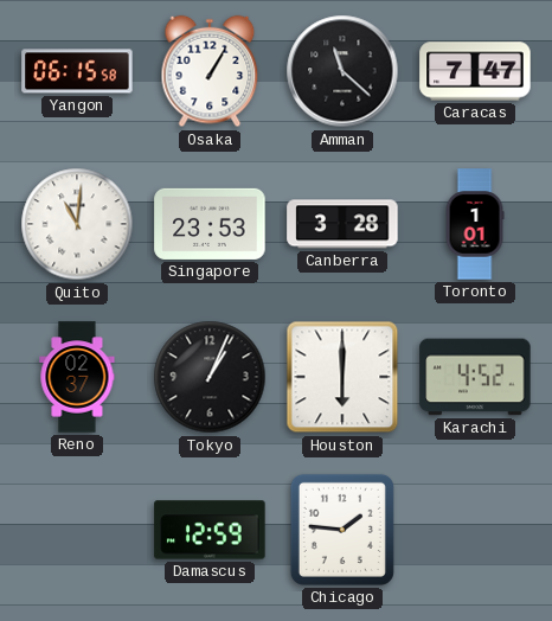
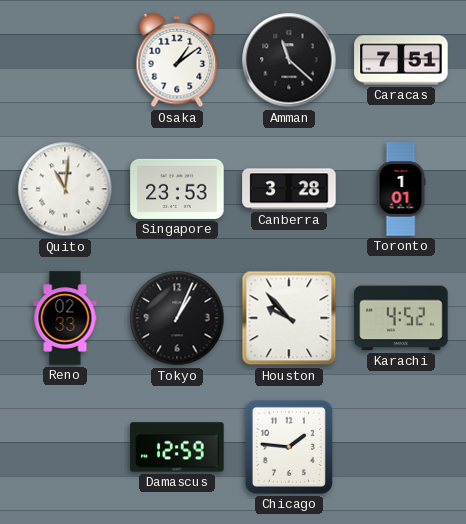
Yangon: 06:15 -> none
Osaka: 1:05 -> 1:09
Caracas: 7:47 -> 7:51
Reno: 02:37 -> 02:33
Houston: 6:00 -> 9:53
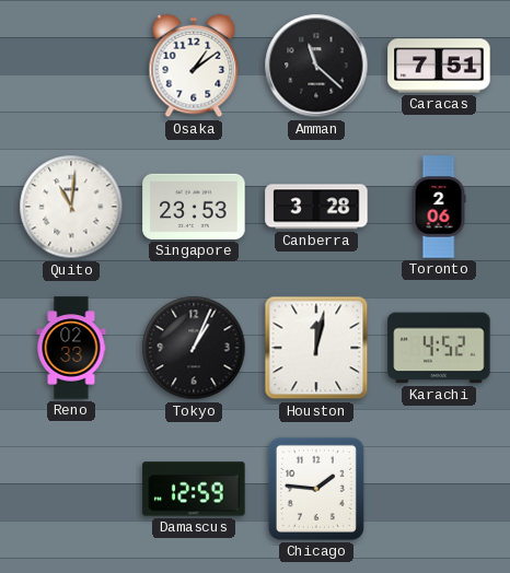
Toronto: 1:01 -> 2:06
Houston: 9:53 -> 12:02
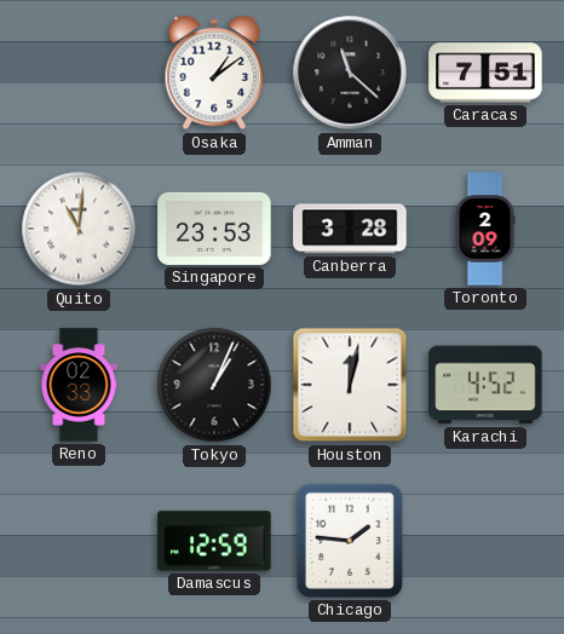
Toronto: 2:06 -> 2:09
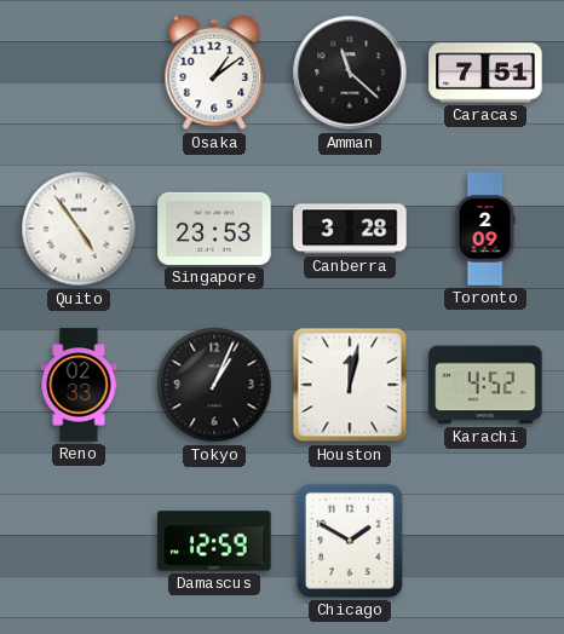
Quito: 11:01 -> 4:54
Chicago: 1:46 -> 1:50
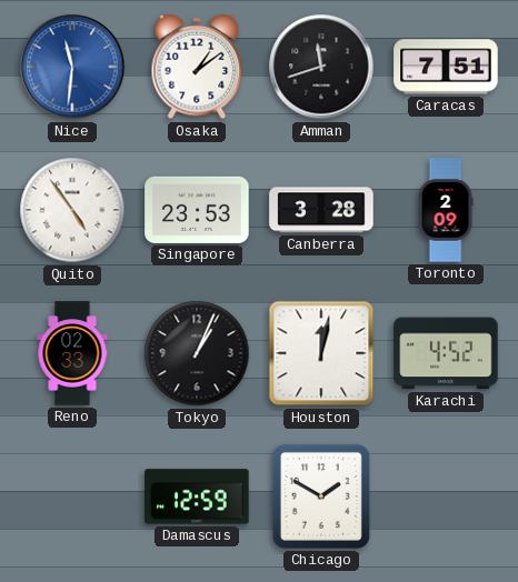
Nice: none -> 11:31
Amman: 11:22 -> 11:42
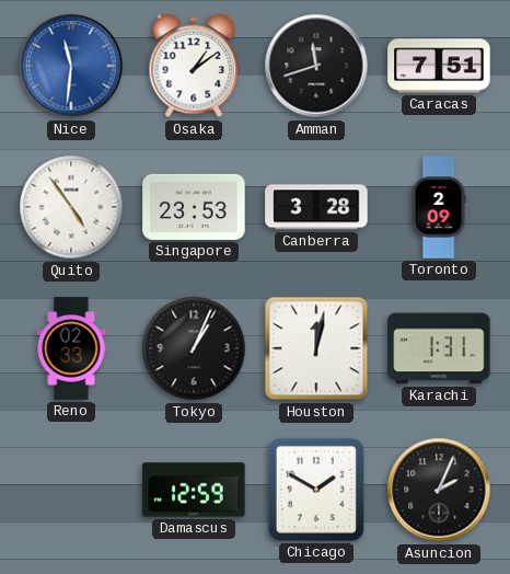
Karachi: 4:52 -> 1:31
Asuncion: none -> 2:04
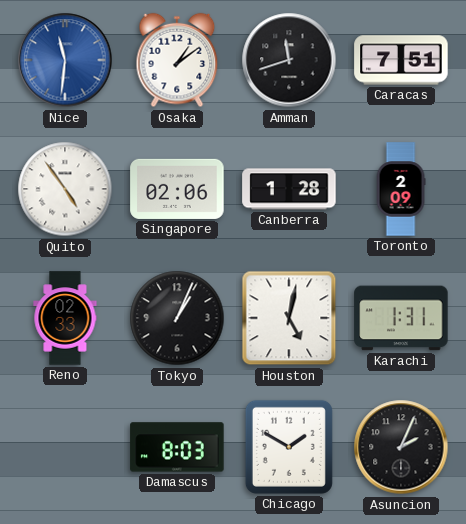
Singapore: 23:53 -> 02:06
Canberra: 3:28 -> 1:28
Houston: 12:02 -> 5:02
Damascus: 12:59 -> 8:03
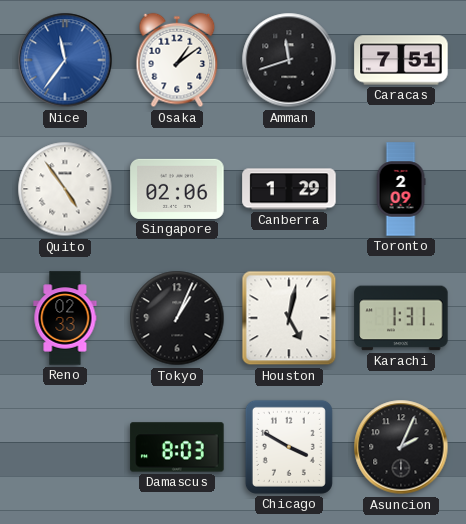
Nice: 11:31 -> 11:36
Canberra: 1:28 -> 1:29
Chicago: 1:50 -> 3:50
